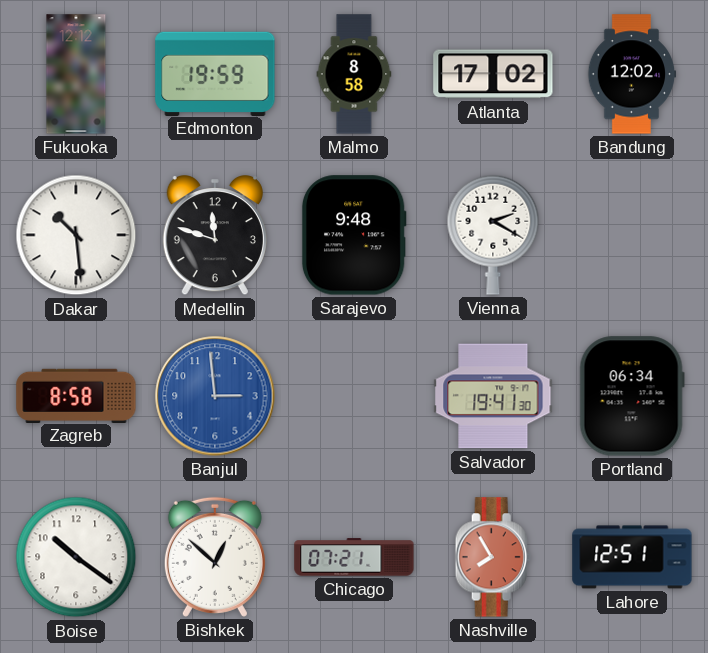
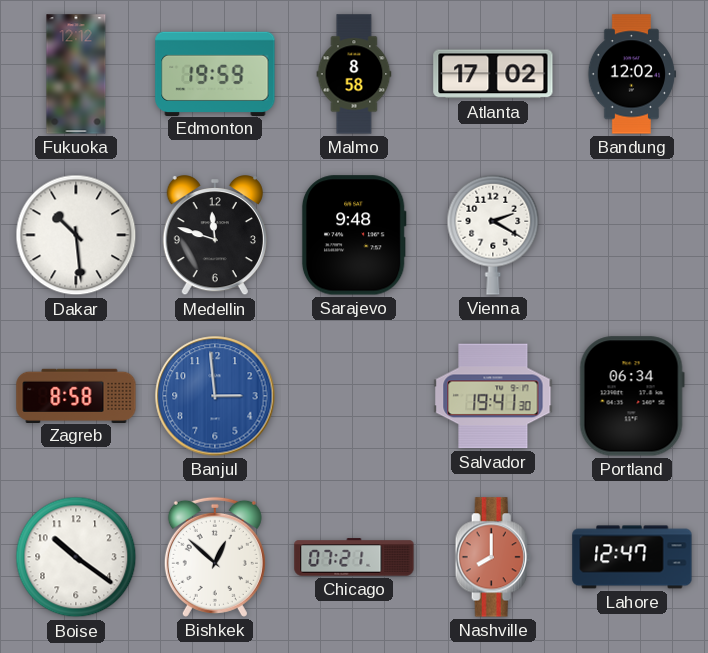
Nashville: 7:55 -> 8:00
Lahore: 12:51 -> 12:47
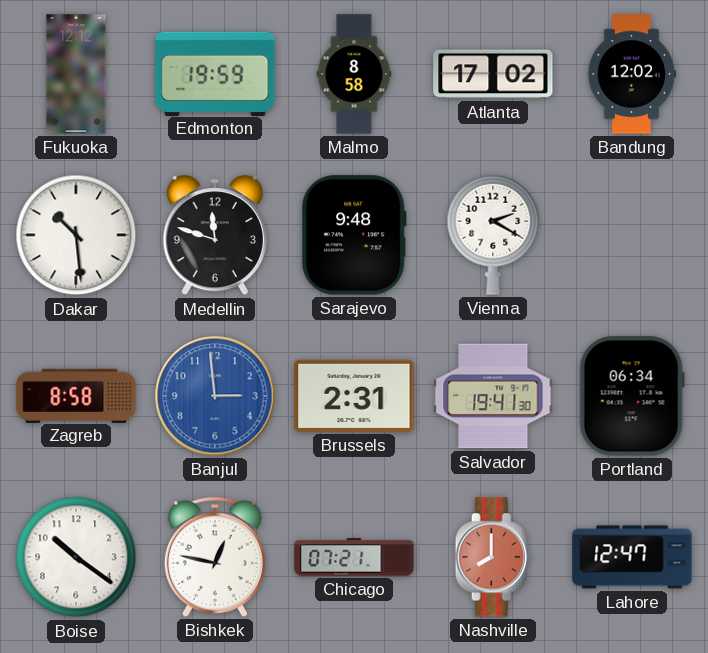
Brussels: none -> 2:31
Bishkek: 12:52 -> 12:47
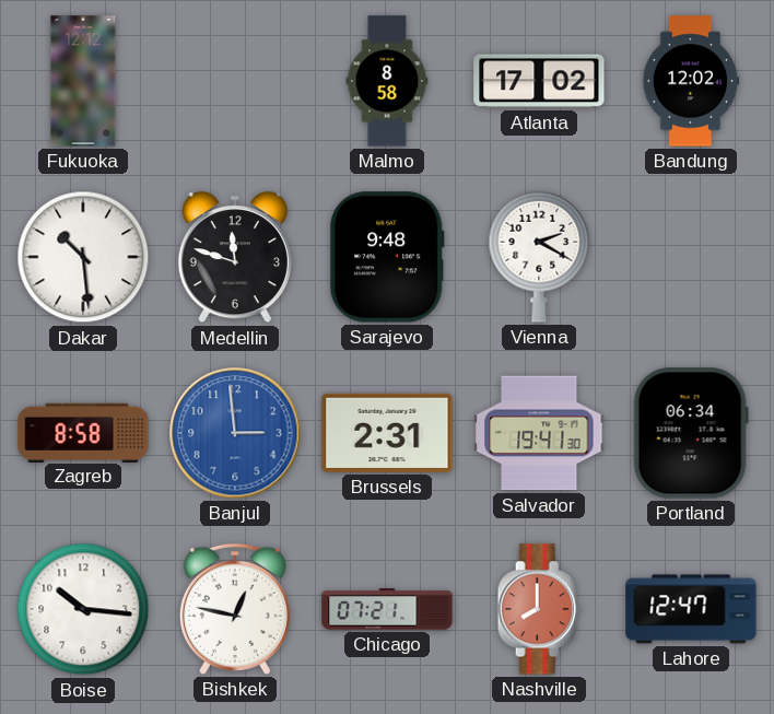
Edmonton: 19:59 -> none
Boise: 10:21 -> 10:16
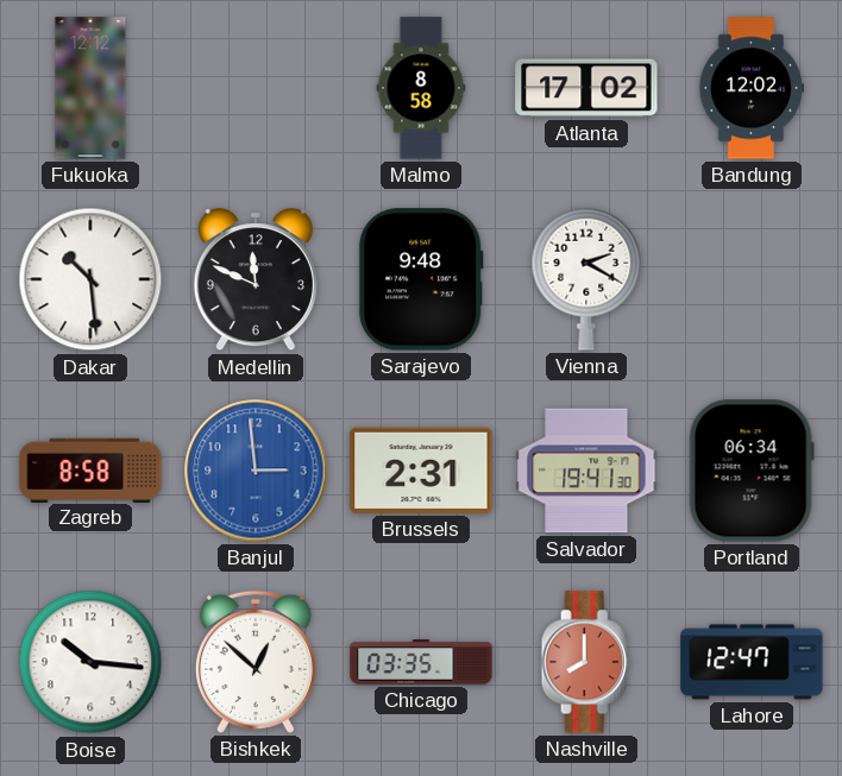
Medellin: 11:48 -> 11:49
Bishkek: 12:47 -> 12:52
Chicago: 07:21 -> 03:35
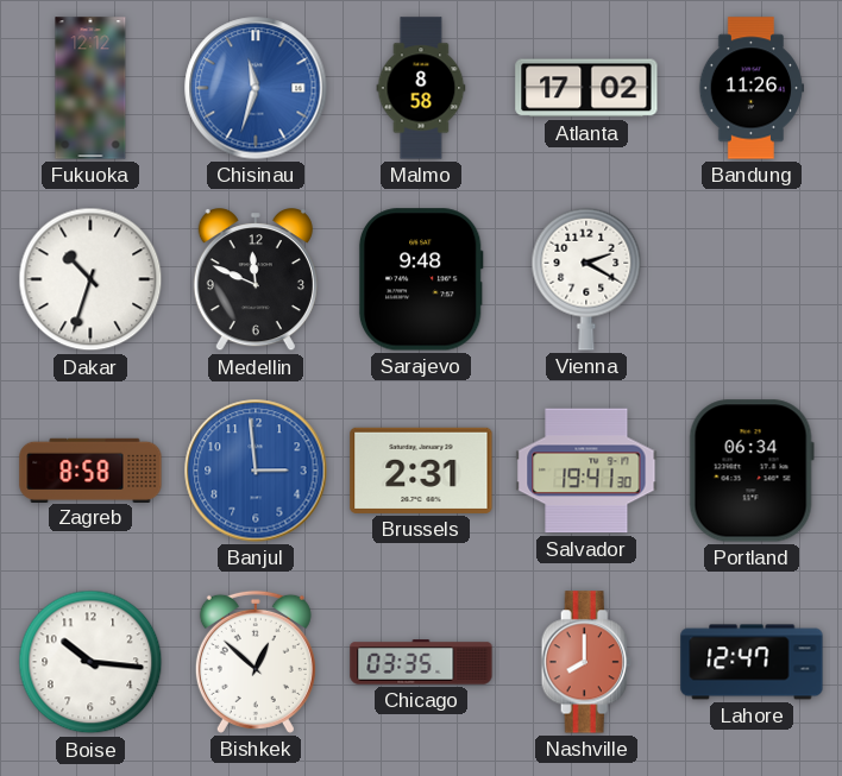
Chisinau: none -> 11:33
Bandung: 12:02 -> 11:26
Dakar: 10:29 -> 10:33
